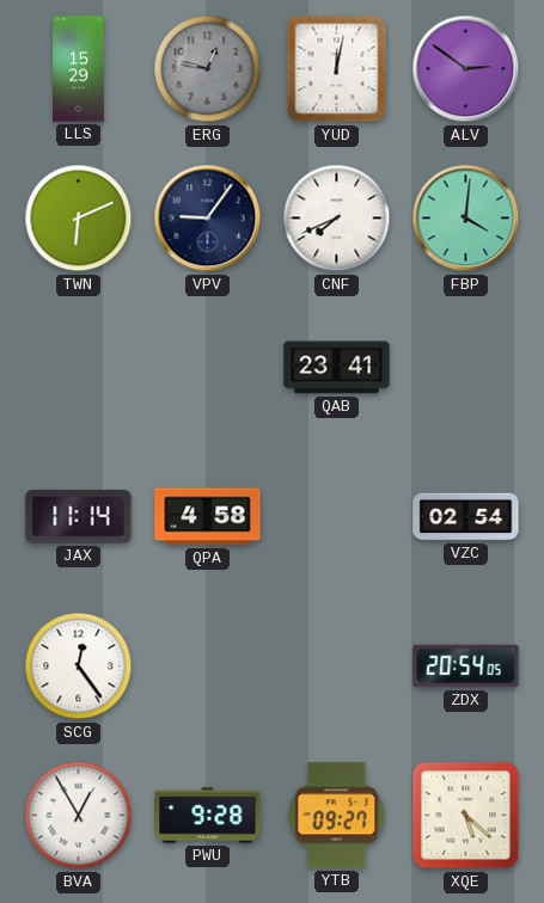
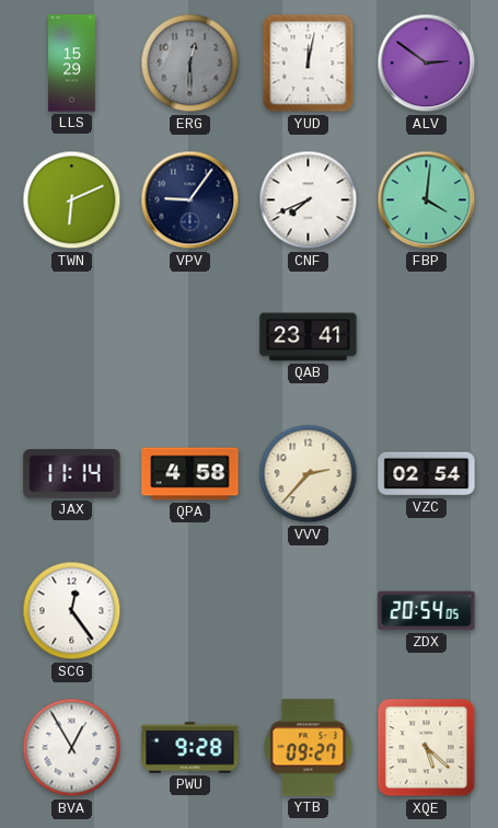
ERG: 12:47 -> 12:30
VVV: none -> 2:37
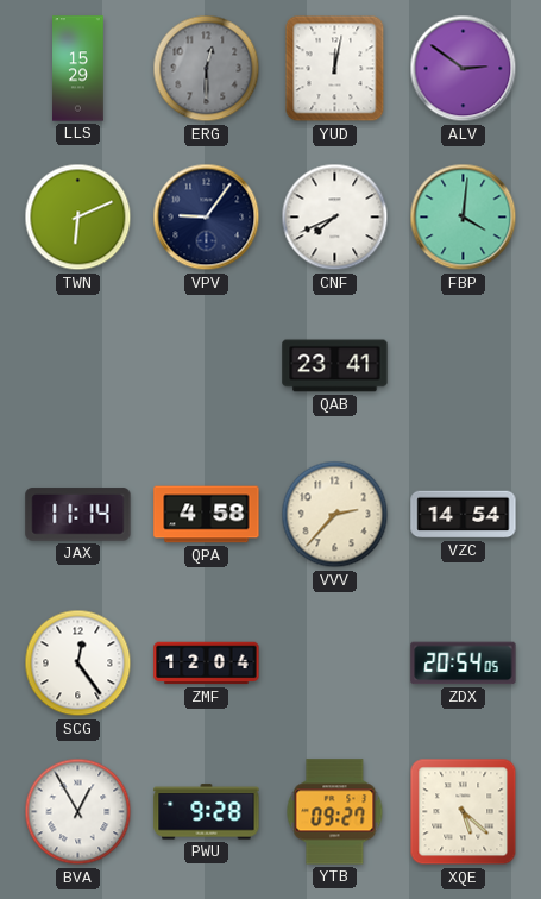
VZC: 02:54 -> 14:54
ZMF: none -> 12:04
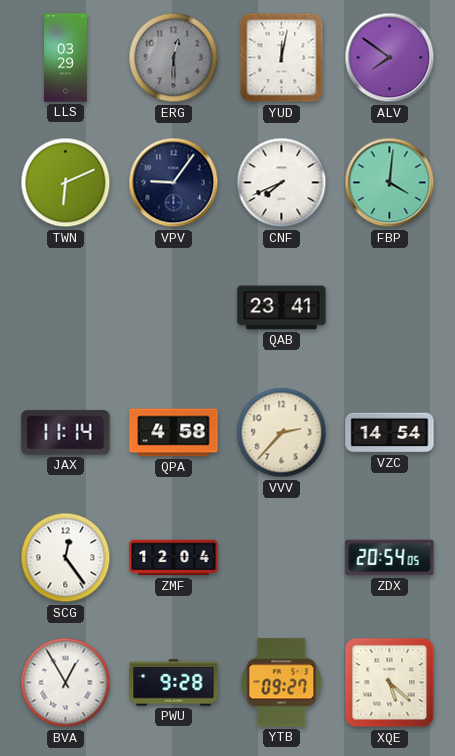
LLS: 15:29 -> 03:29
ALV: 2:51 -> 7:51
